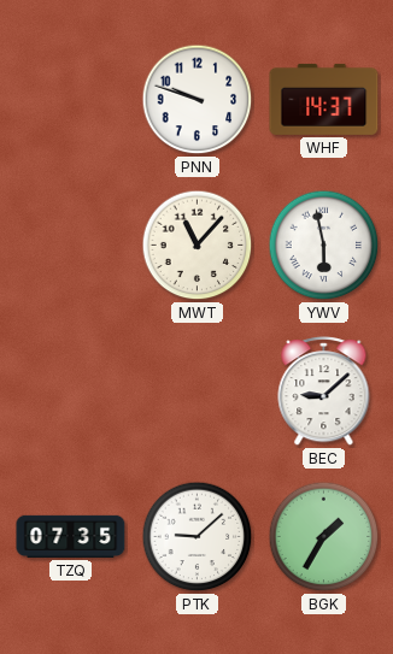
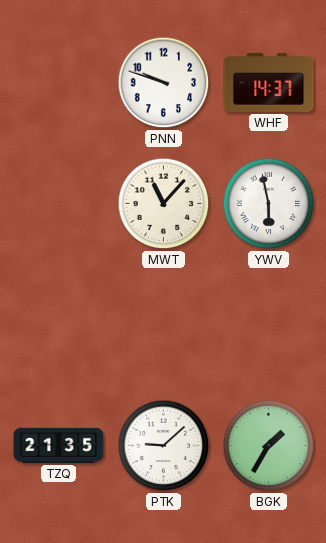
BEC: 9:08 -> none
TZQ: 07:35 -> 21:35
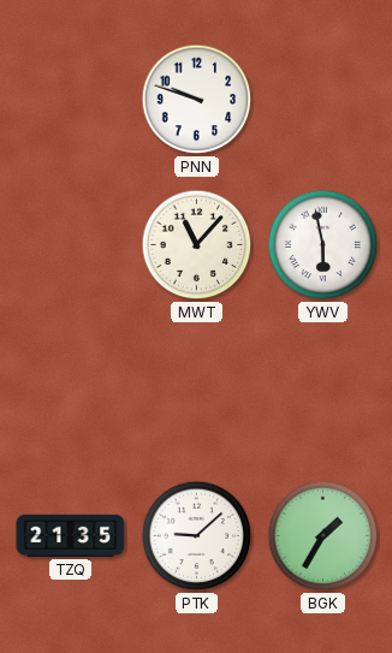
WHF: 14:37 -> none
